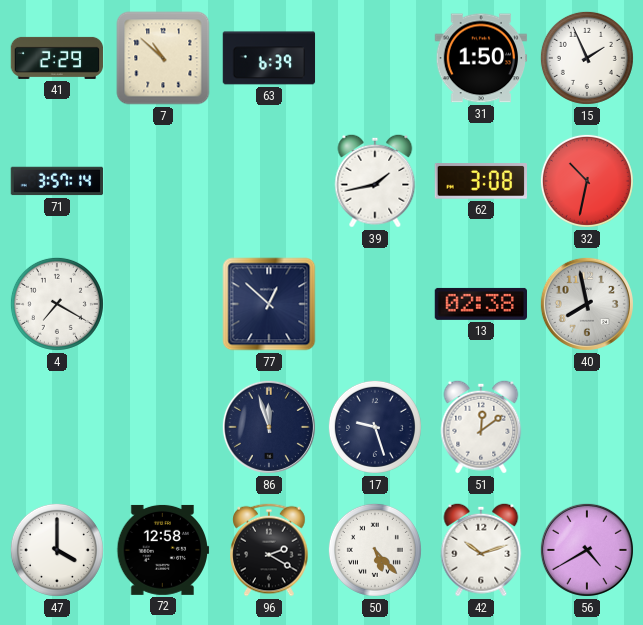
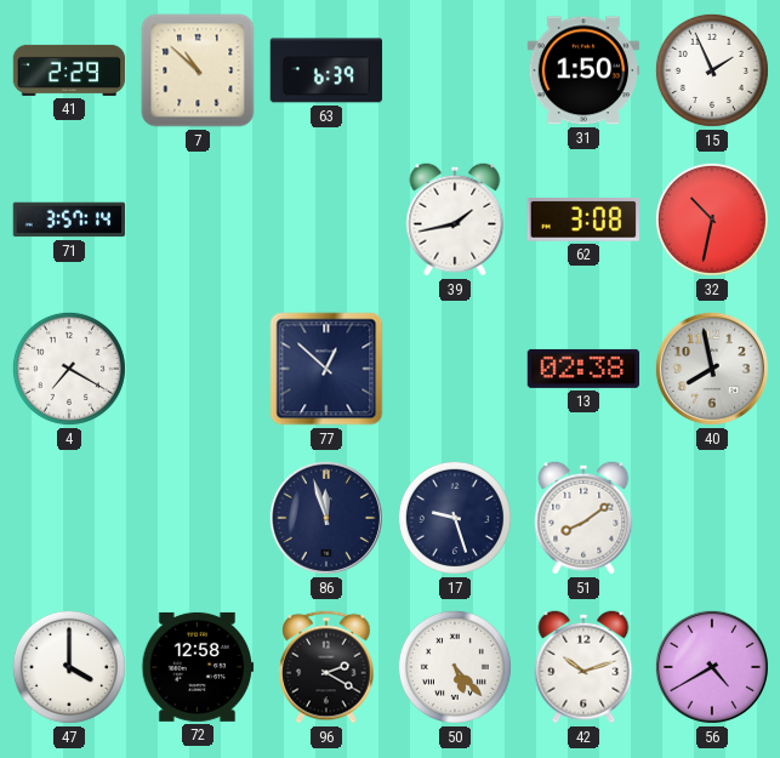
51: 12:09 -> 8:09
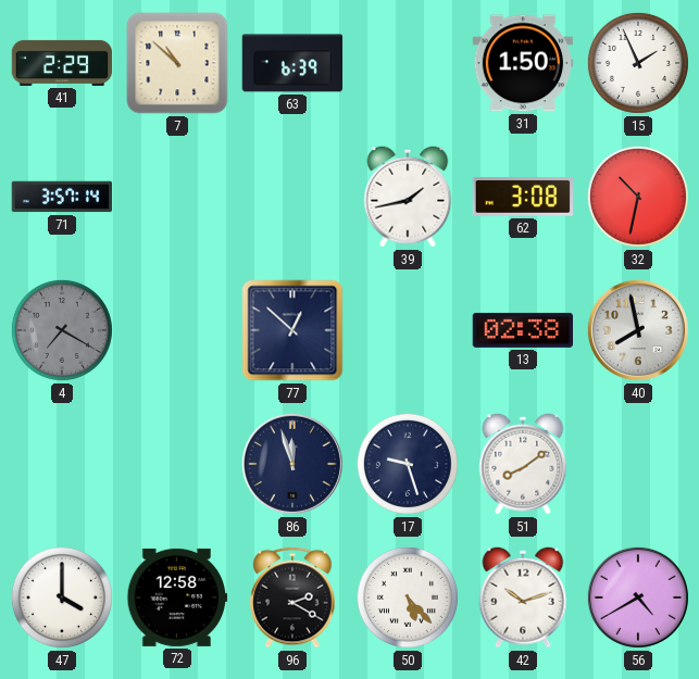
4 dial: white -> grey
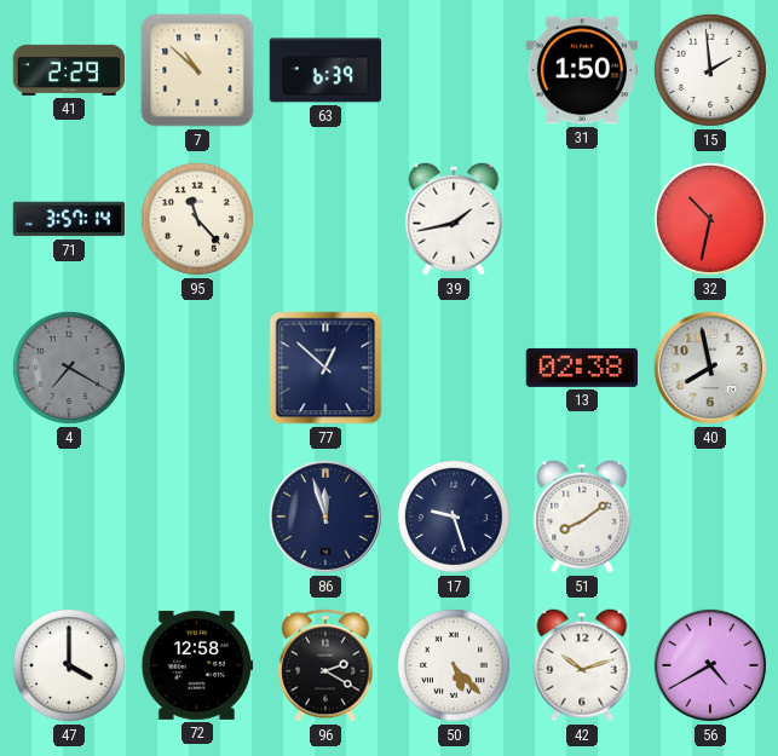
15: 1:56 -> 1:59
95: none -> 11:23
62: 3:08 -> none
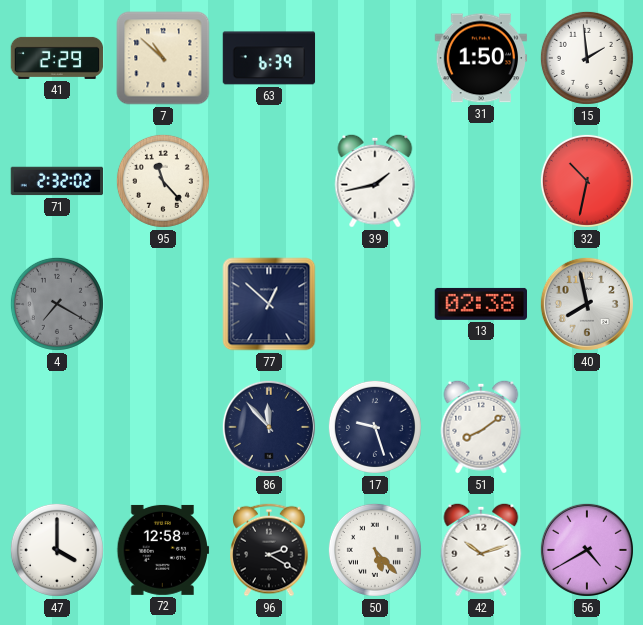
71: 3:57 -> 2:32
86: 11:57 -> 11:53
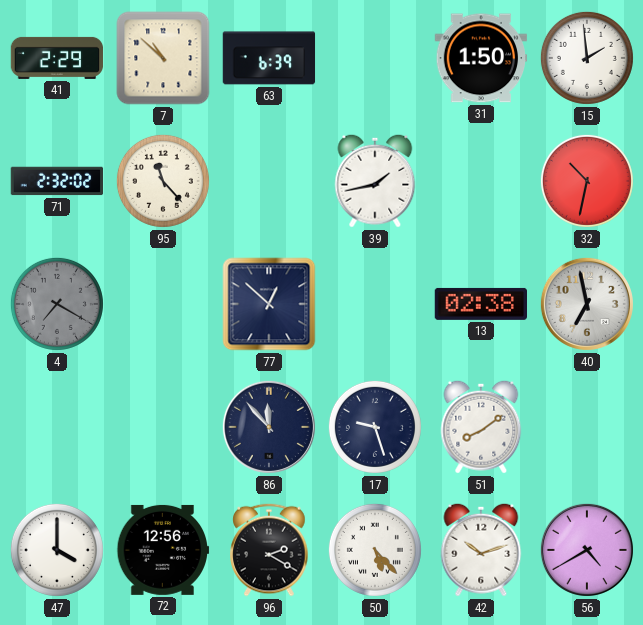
40: 7:58 -> 6:58
72: 12:58 -> 12:56
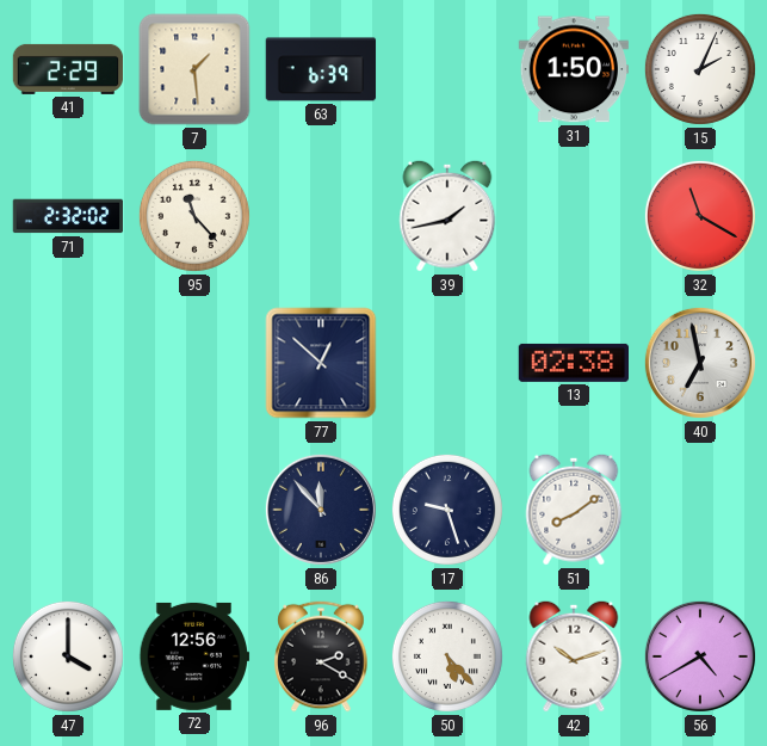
7: 10:52 -> 1:29
15: 1:59 -> 2:04
32: 10:32 -> 11:20
4: 7:20 -> none
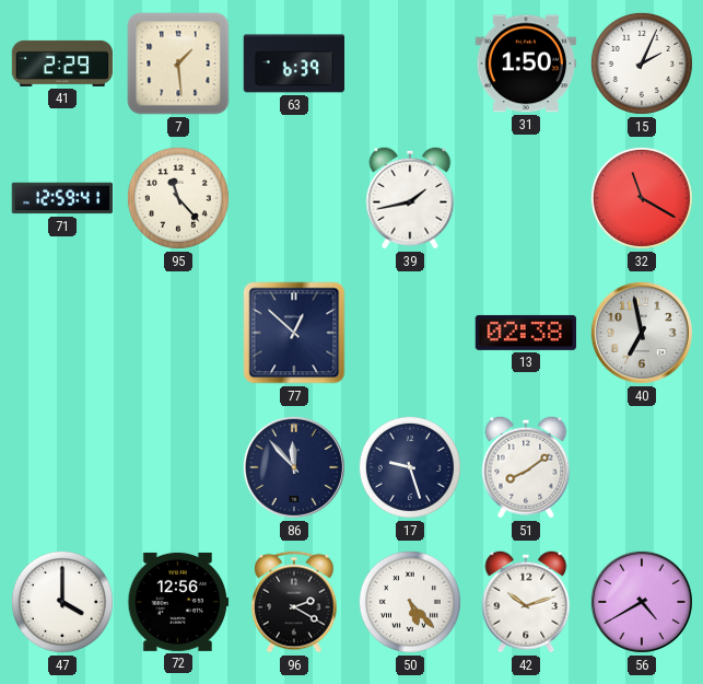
71: 2:32 -> 12:59
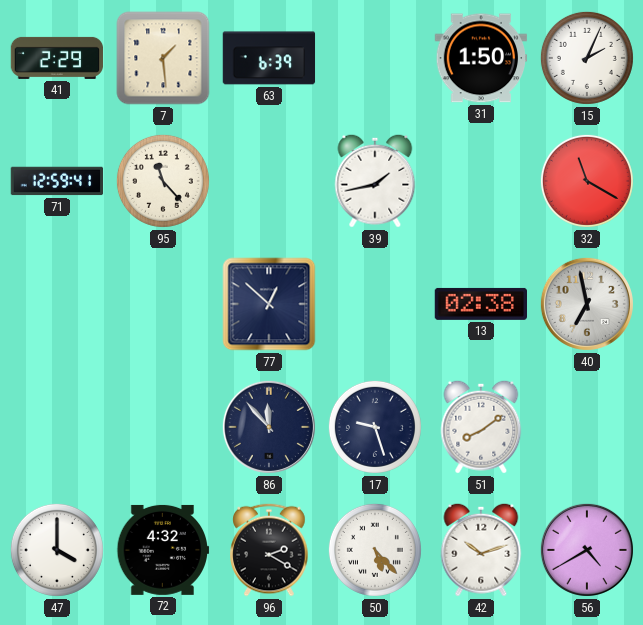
72: 12:56 -> 4:32
